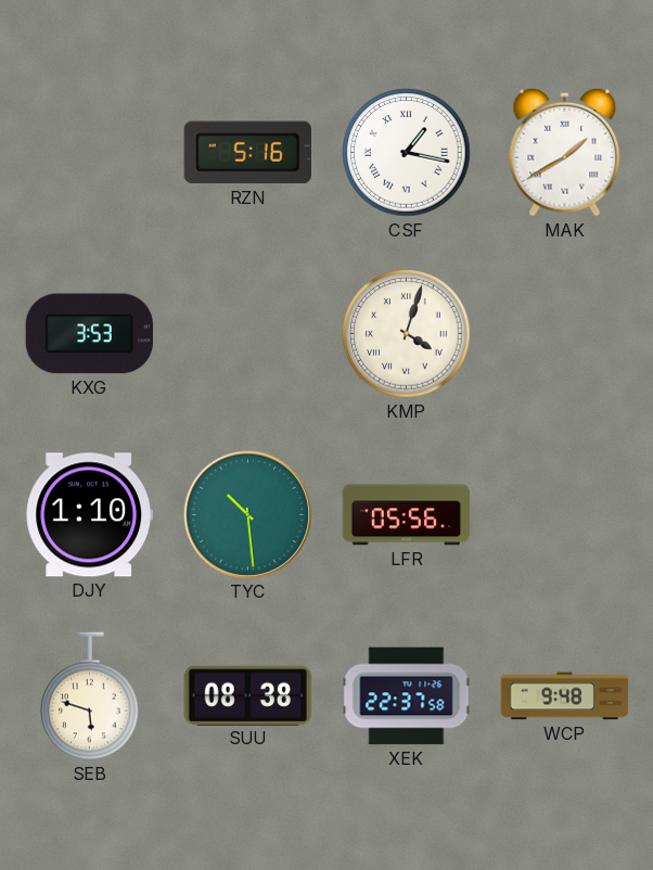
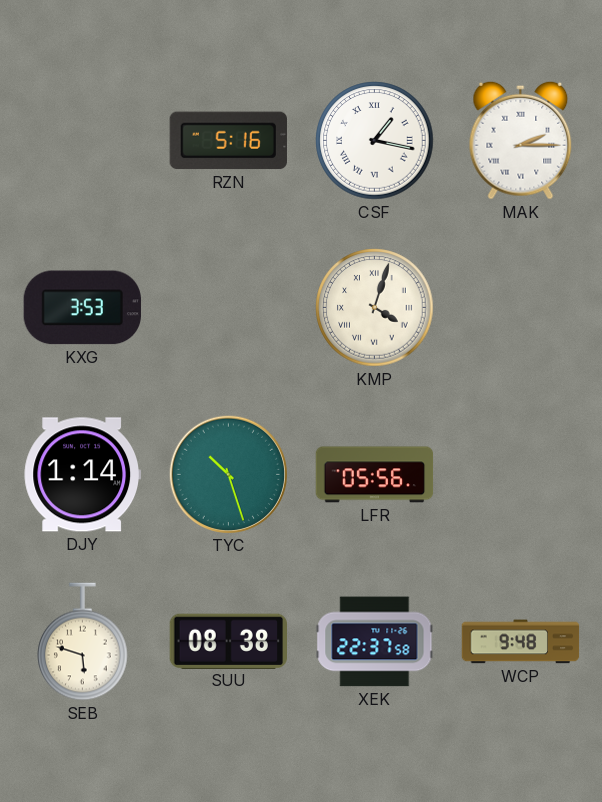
MAK: 1:40 -> 2:15
DJY: 1:10 -> 1:14
TYC: 10:29 -> 10:27
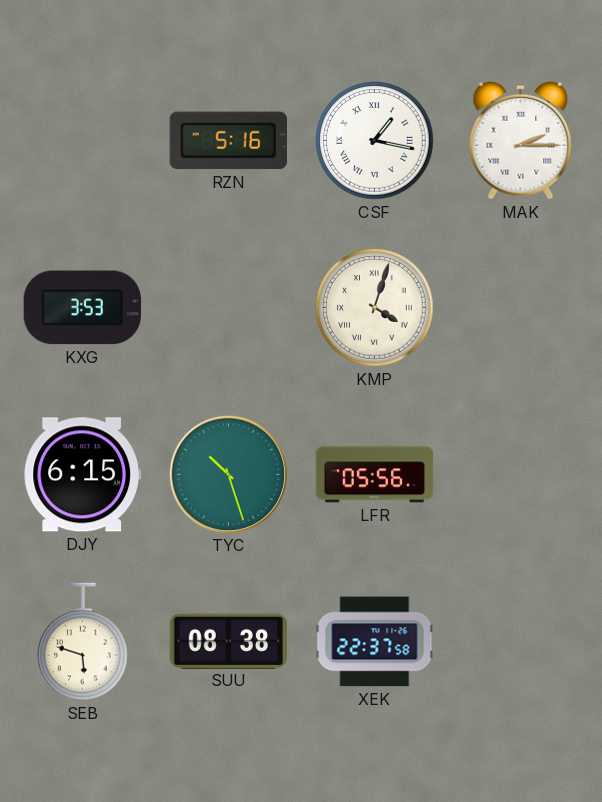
DJY: 1:14 -> 6:15
WCP: 9:48 -> none
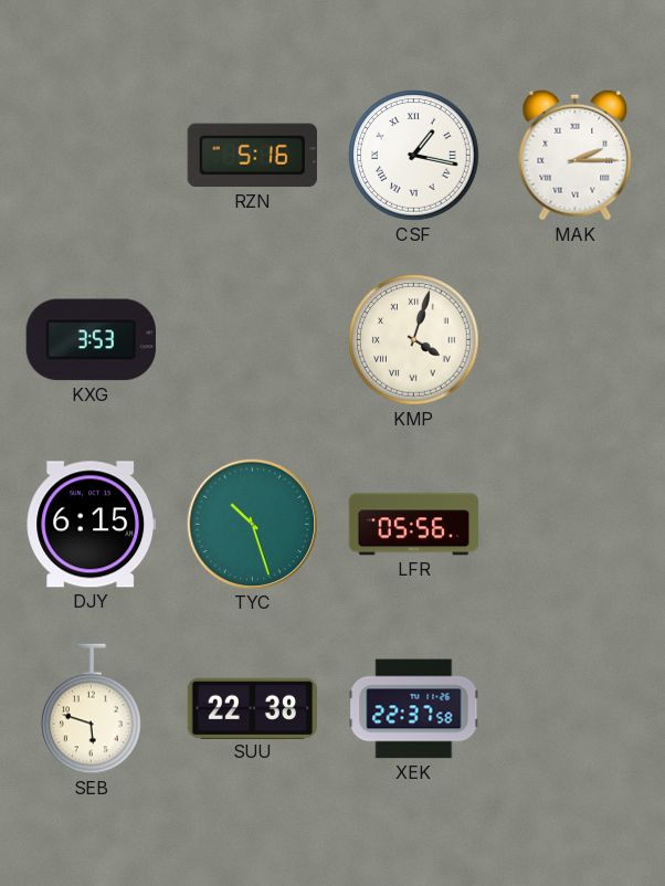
SUU: 08:38 -> 22:38
